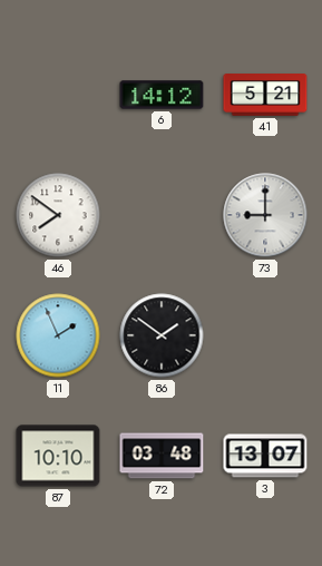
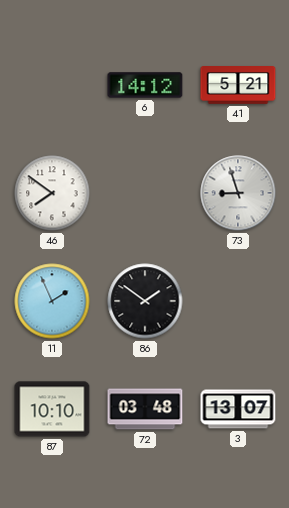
73: 9:00 -> 8:57
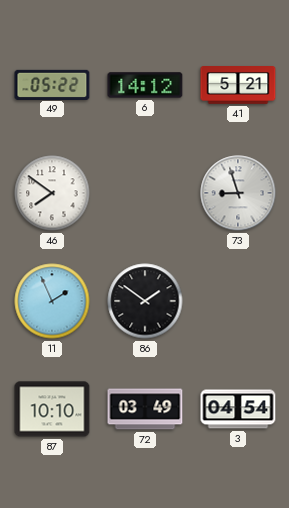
49: none -> 05:22
72: 03:48 -> 03:49
3: 13:07 -> 04:54
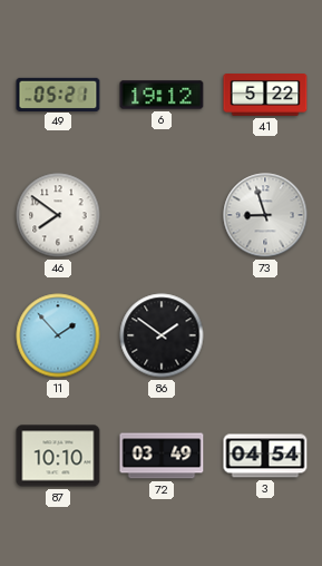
49: 05:22 -> 05:21
6: 14:12 -> 19:12
41: 5:21 -> 5:22
11: 1:56 -> 1:53
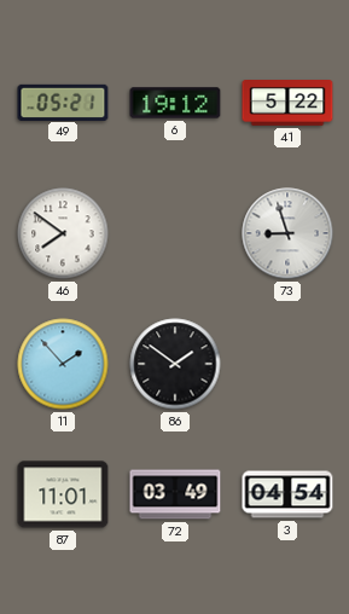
87: 10:10 -> 11:01
